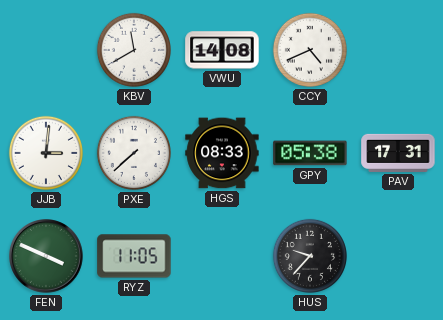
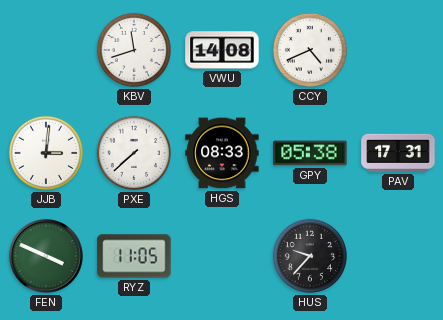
KBV: 11:40 -> 11:42
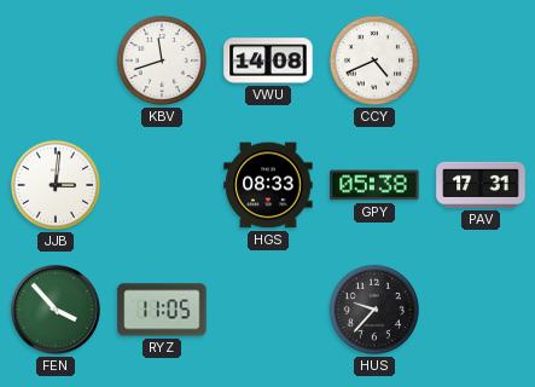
PXE: 7:38 -> none
FEN: 3:49 -> 3:53
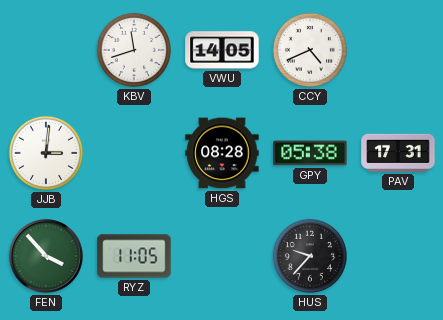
VWU: 14:08 -> 14:05
HGS: 08:33 -> 08:28
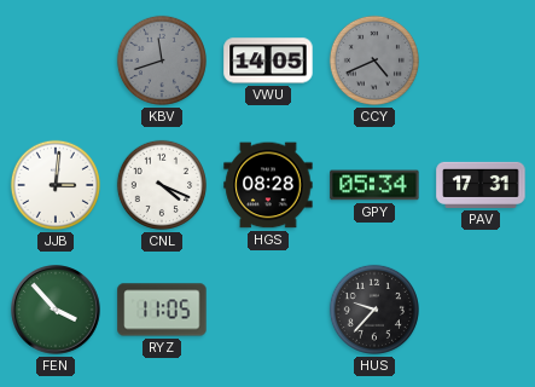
KBV dial: white -> grey
CCY dial: white -> grey
CNL: none -> 4:19
GPY: 05:38 -> 05:34
